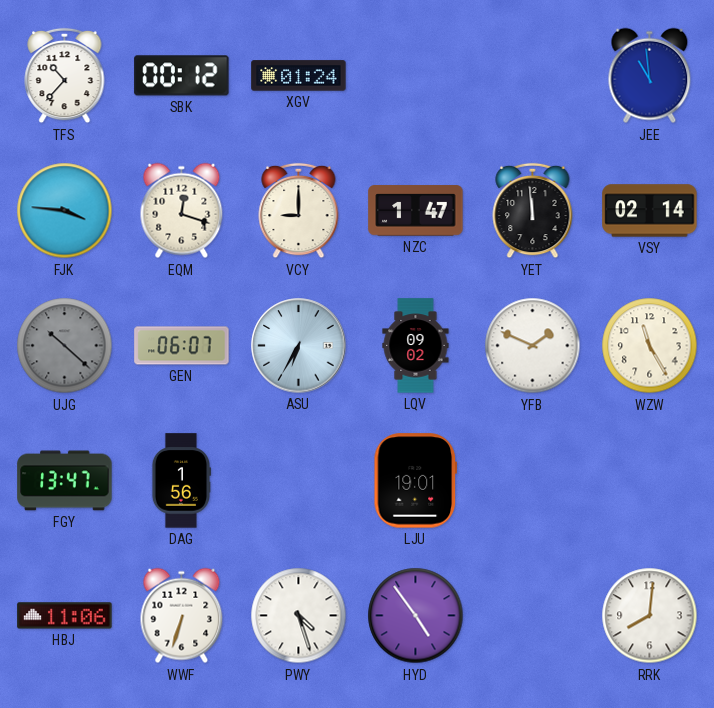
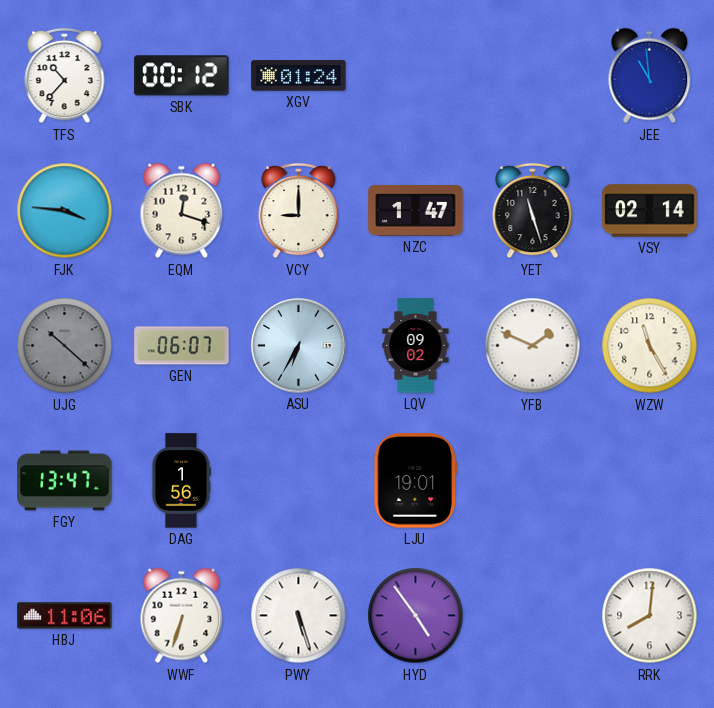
YET: 11:59 -> 11:27
PWY: 4:27 -> 5:27
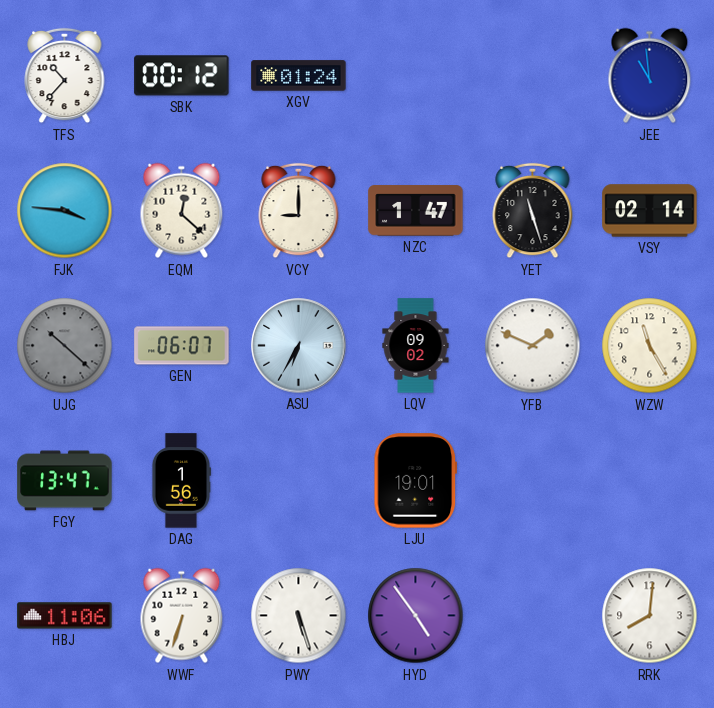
EQM: 12:18 -> 12:22
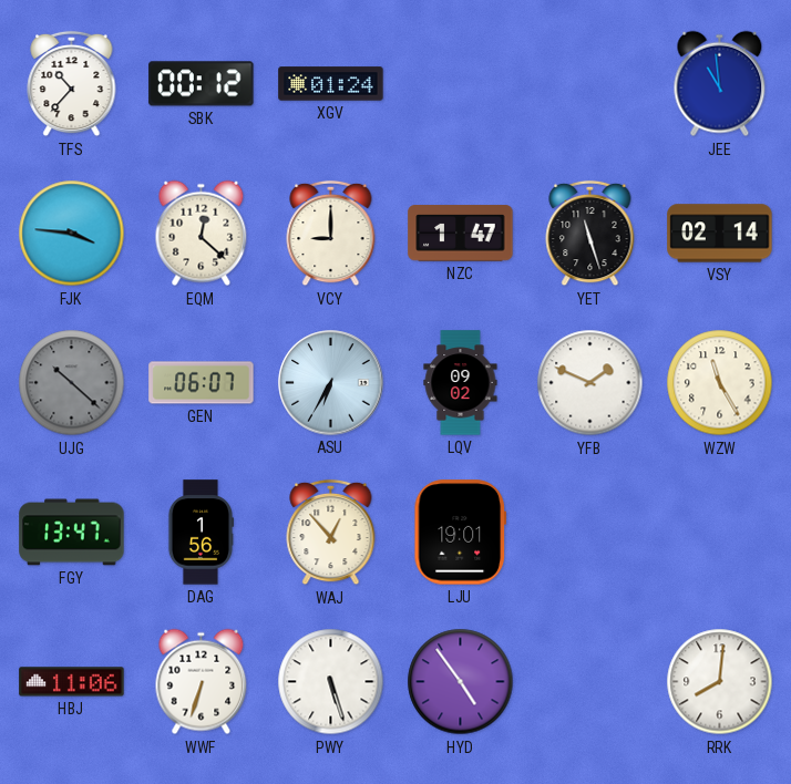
WAJ: none -> 12:53
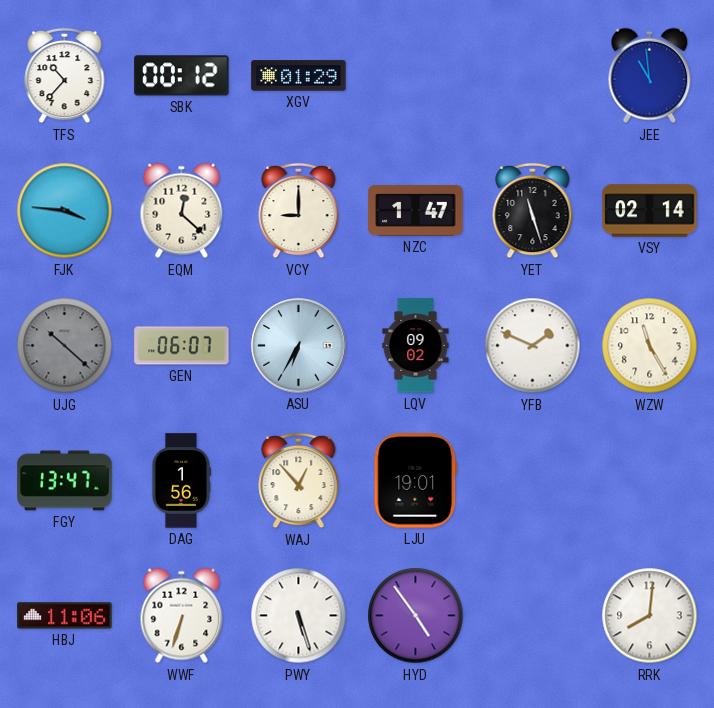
XGV: 01:24 -> 01:29
